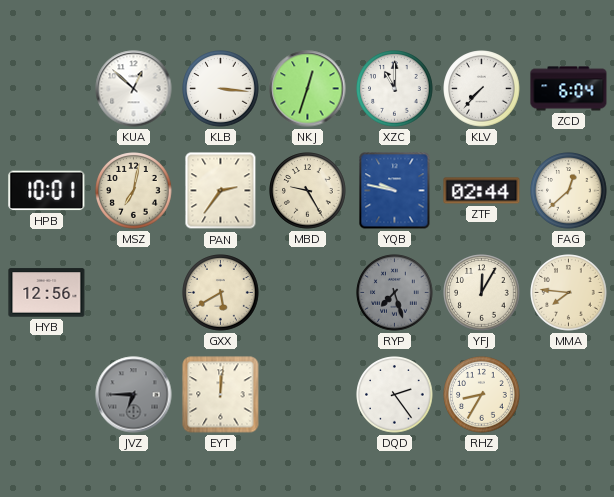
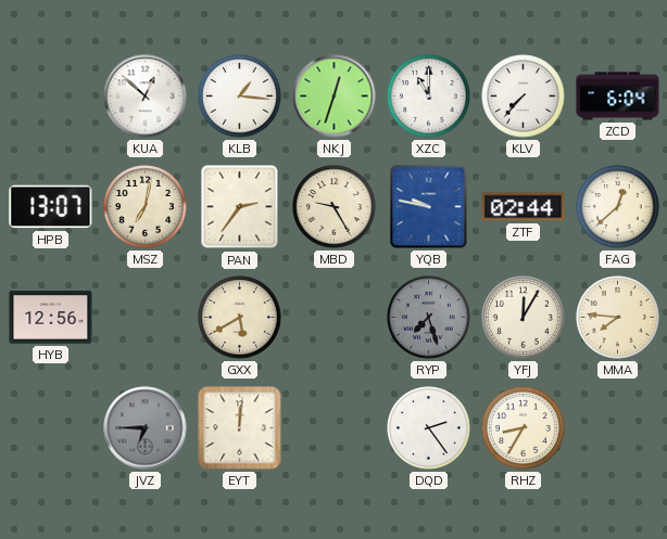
KLB: 3:16 -> 1:16
HPB: 10:01 -> 13:07
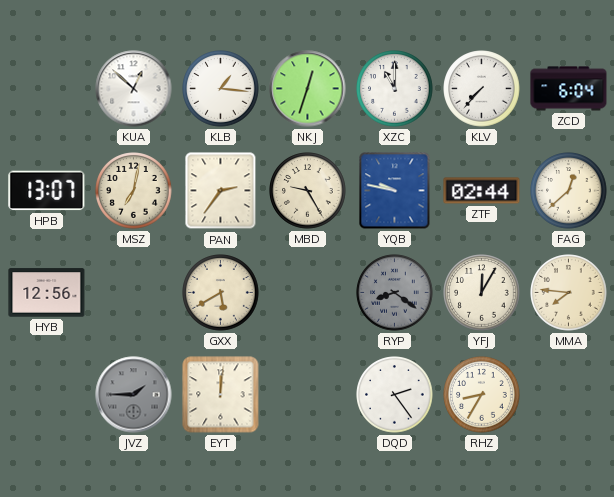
RYP: 7:27 -> 8:21
JVZ: 6:45 -> 1:45
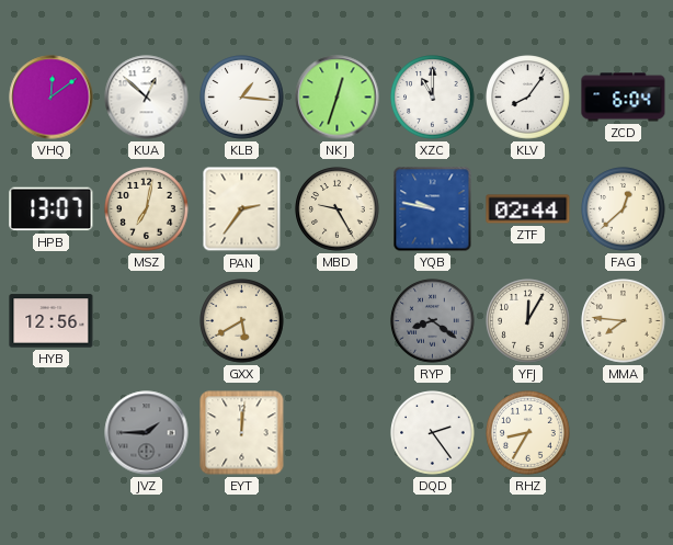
VHQ: none -> 12:09
KLV: 7:37 -> 8:06
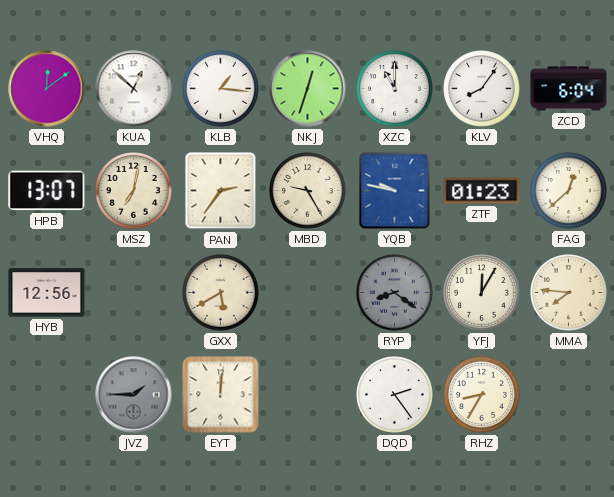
ZTF: 02:44 -> 01:23
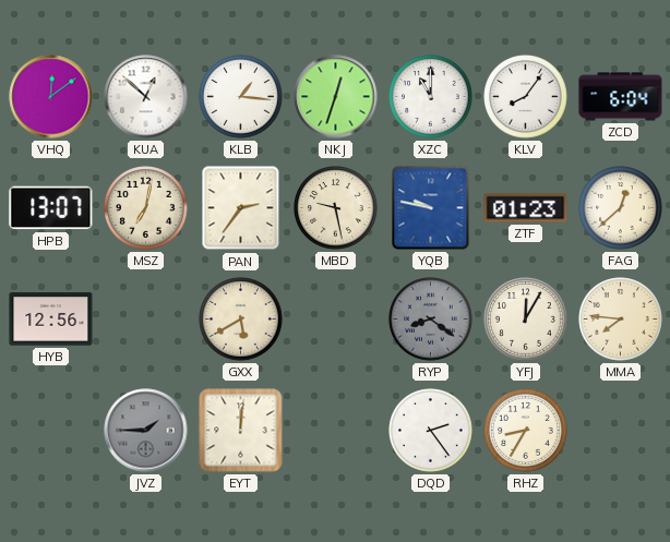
MBD: 9:25 -> 9:28
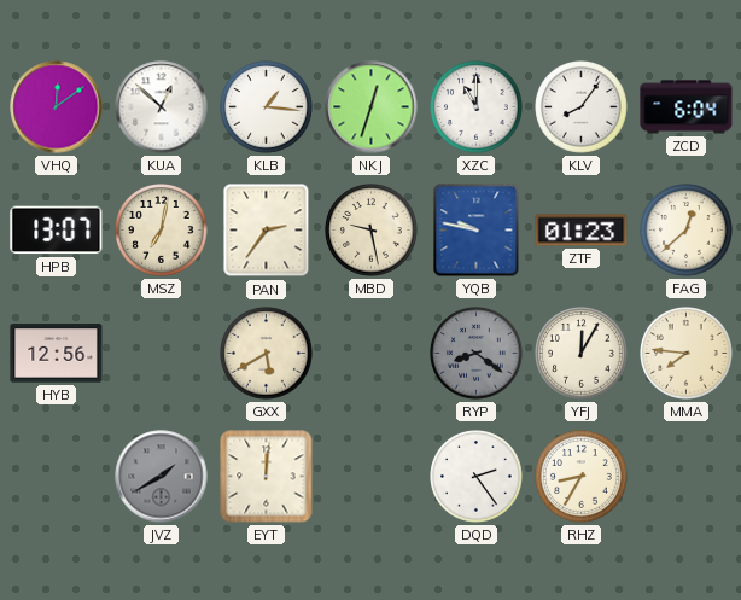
JVZ: 1:45 -> 1:40
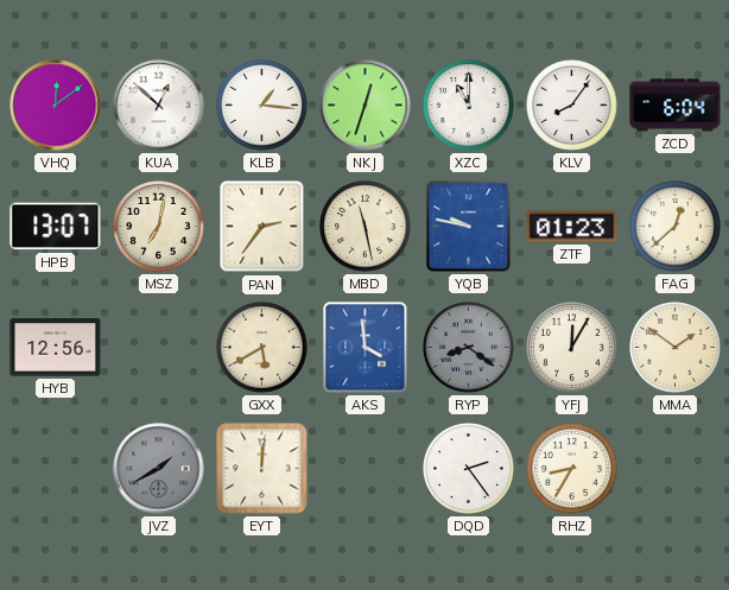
MBD: 9:28 -> 11:28
AKS: none -> 3:59
MMA: 7:46 -> 1:51
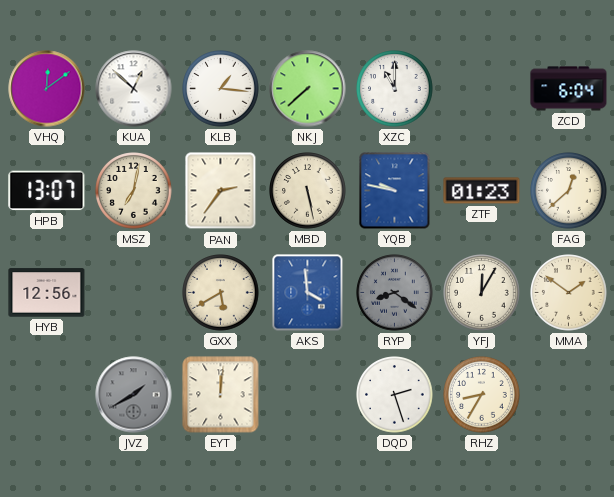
NKJ: 12:33 -> 7:38
KLV: 8:06 -> none
MBD: 11:28 -> 5:28
DQD: 2:24 -> 2:27
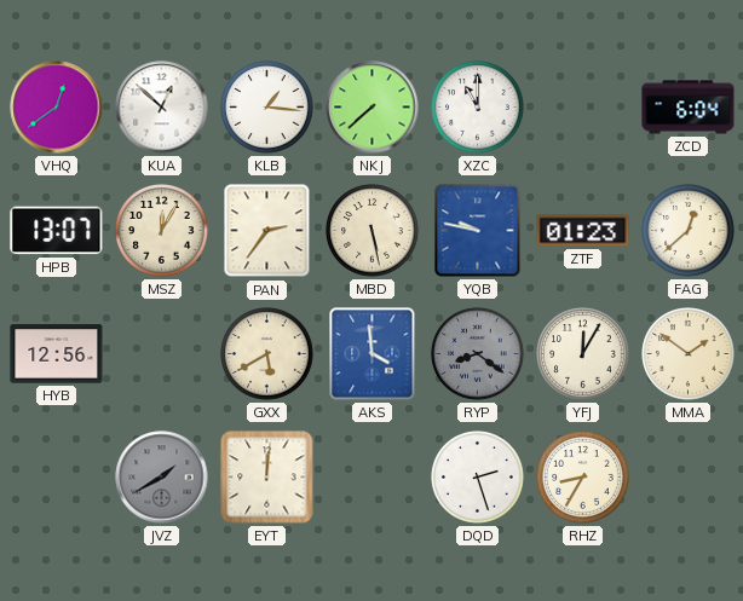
VHQ: 12:09 -> 12:39
MSZ: 7:02 -> 12:05
